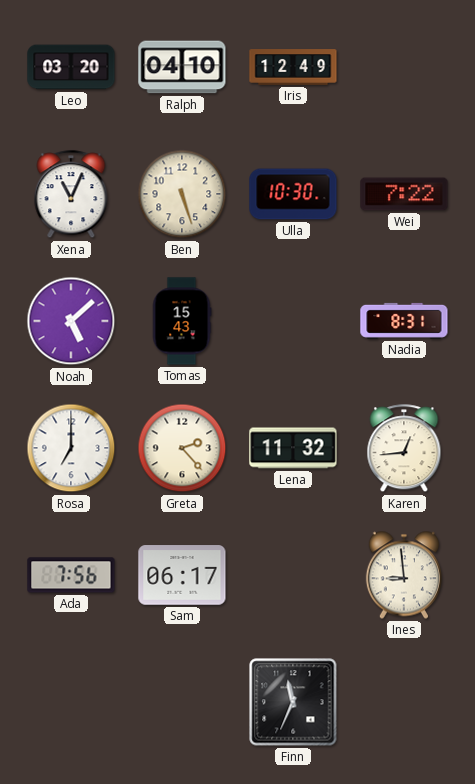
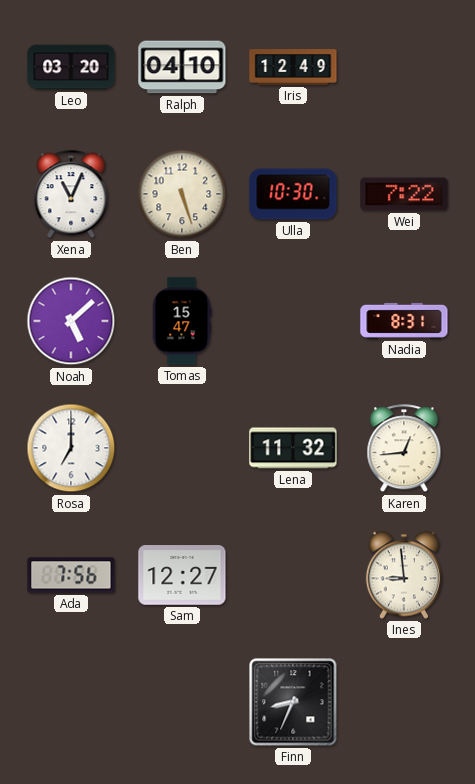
Tomas: 15:43 -> 15:47
Greta: 2:23 -> none
Sam: 06:17 -> 12:27
Finn: 11:34 -> 8:34
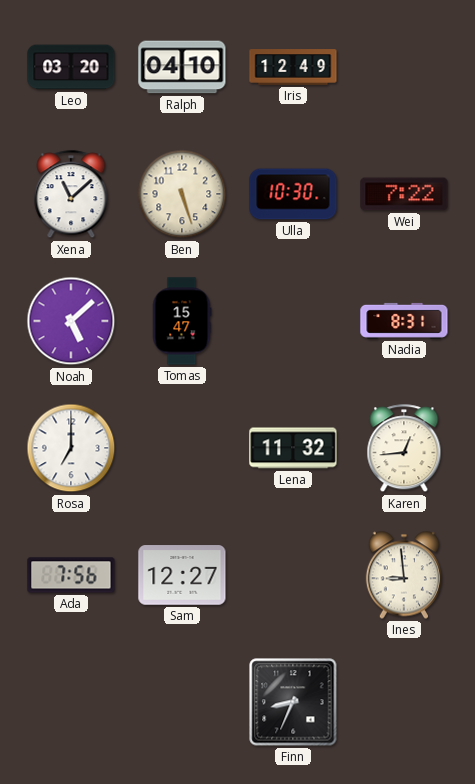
Xena: 11:04 -> 11:08
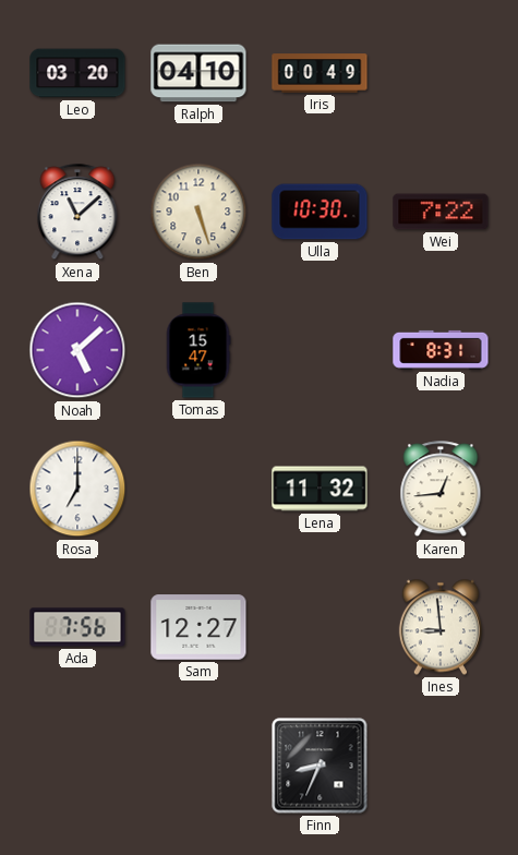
Iris: 12:49 -> 00:49
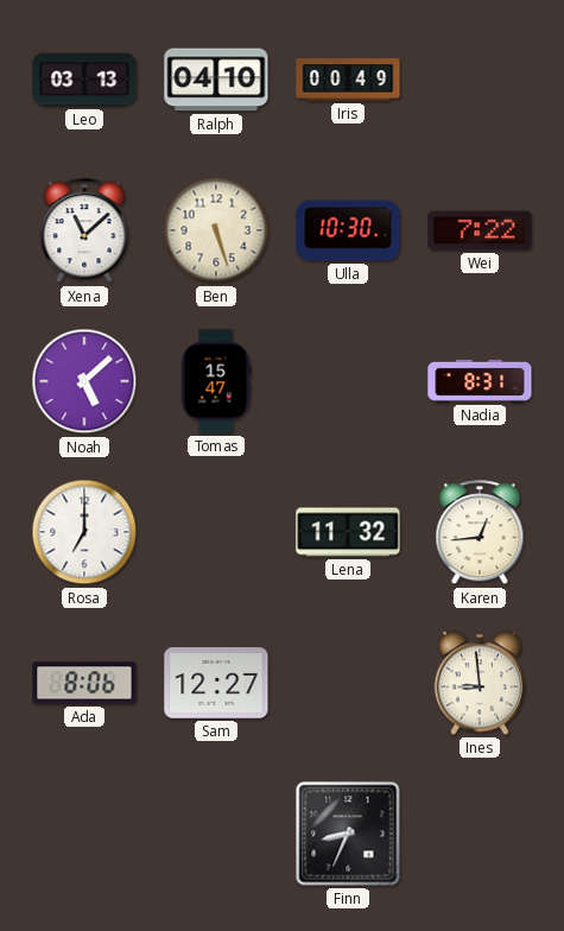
Leo: 03:20 -> 03:13
Ada: 7:56 -> 8:06
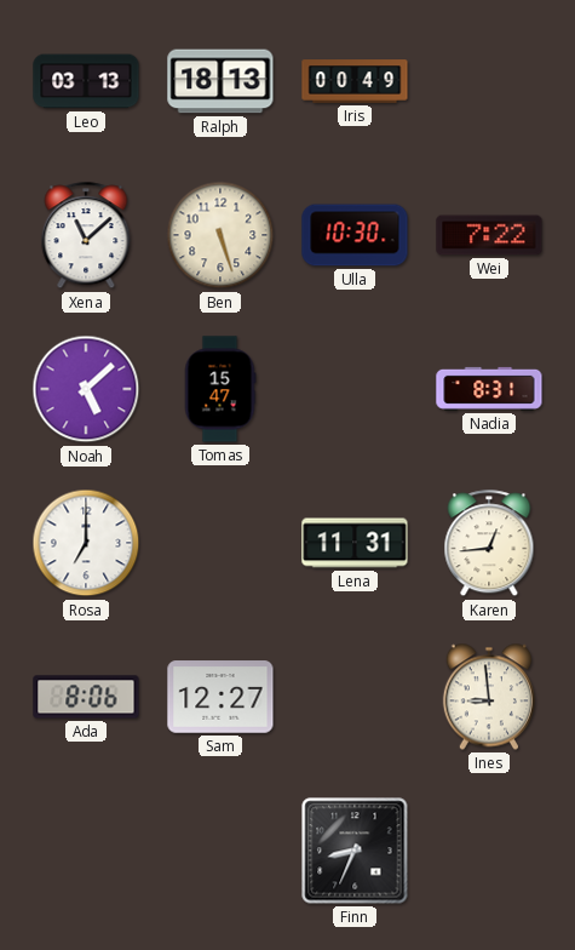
Ralph: 04:10 -> 18:13
Lena: 11:32 -> 11:31
